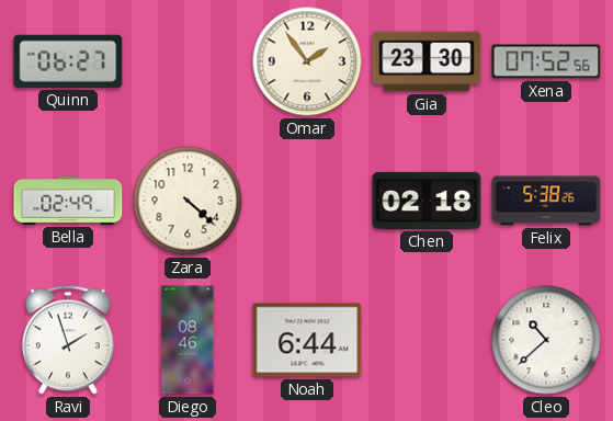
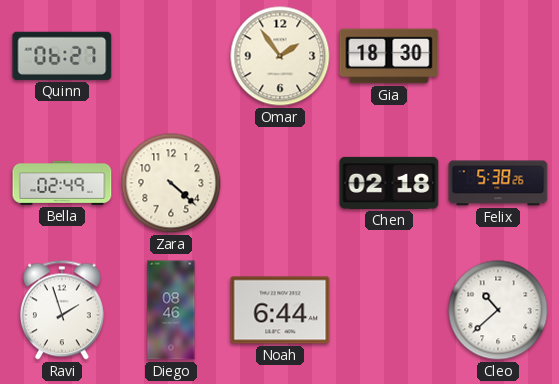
Gia: 23:30 -> 18:30
Xena: 07:52 -> none
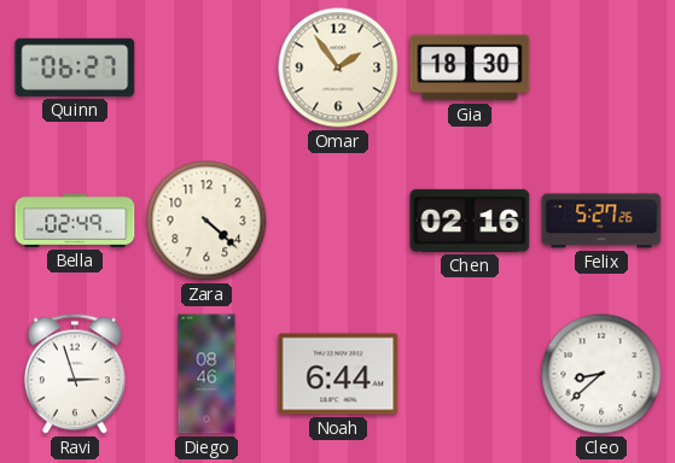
Chen: 02:18 -> 02:16
Felix: 5:38 -> 5:27
Ravi: 1:57 -> 2:57
Cleo: 10:38 -> 8:38
